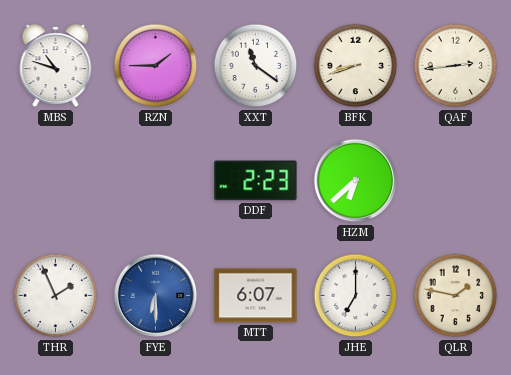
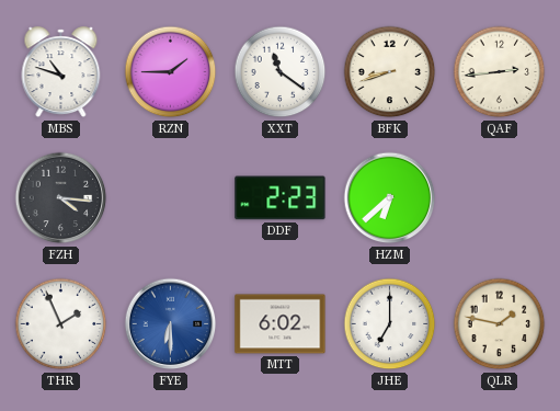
FZH: none -> 4:16
MTT: 6:07 -> 6:02
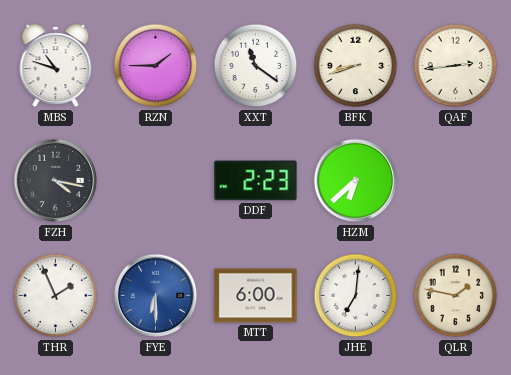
FZH: 4:16 -> 4:17
MTT: 6:02 -> 6:00
JHE: 7:00 -> 7:01
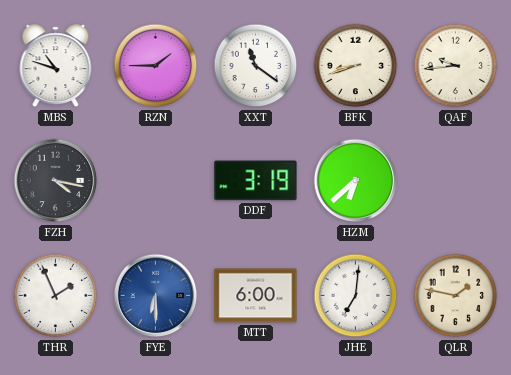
QAF: 2:44 -> 9:44
DDF: 2:23 -> 3:19
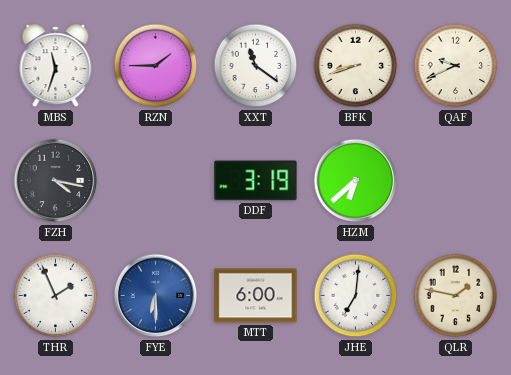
MBS: 10:48 -> 11:33
QAF: 9:44 -> 9:41
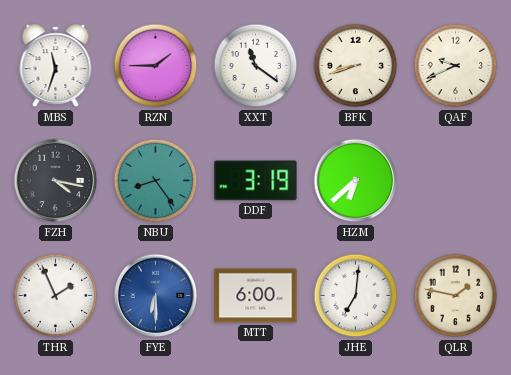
NBU: none -> 8:24
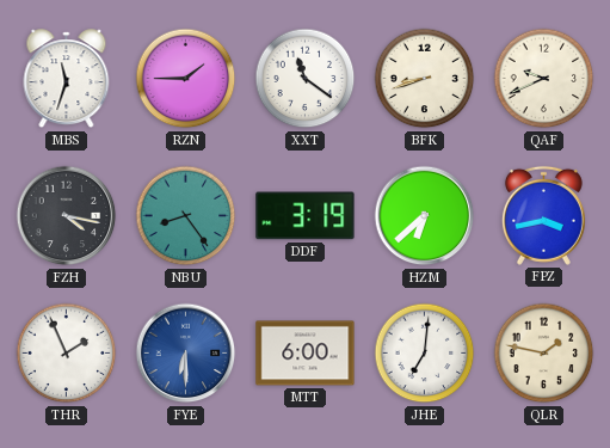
FPZ: none -> 3:43
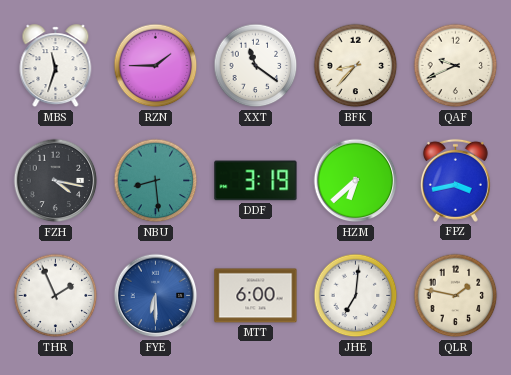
BFK: 8:42 -> 8:37
NBU: 8:24 -> 8:29
